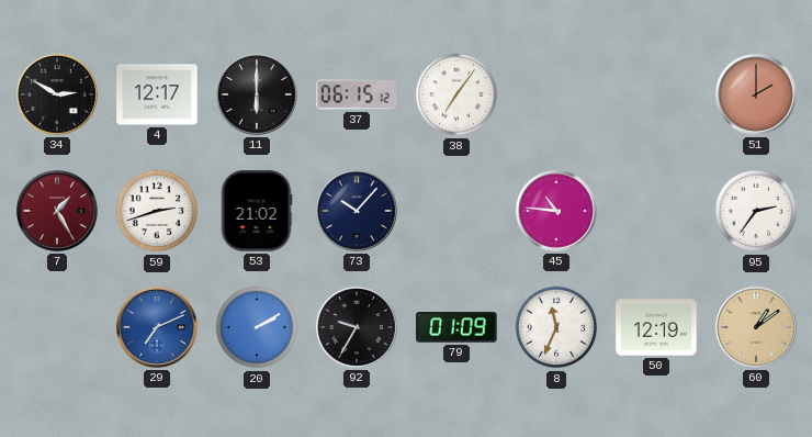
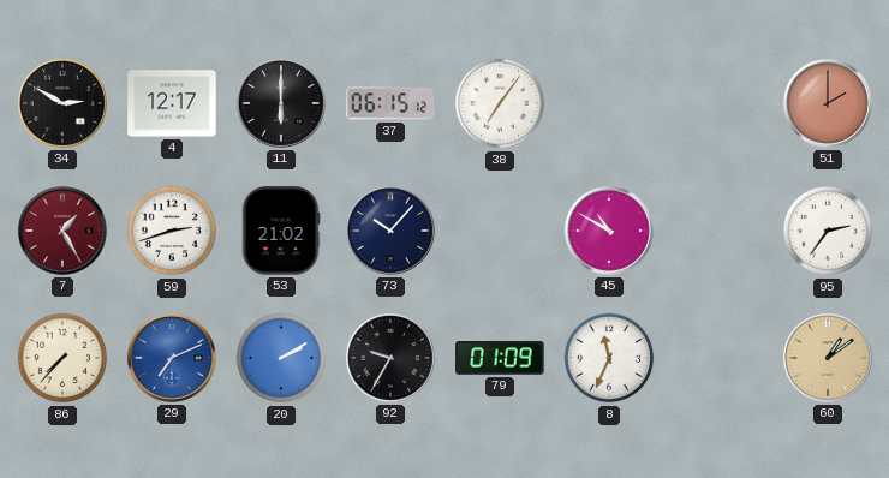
45: 10:46 -> 10:50
86: none -> 7:37
50: 12:19 -> none
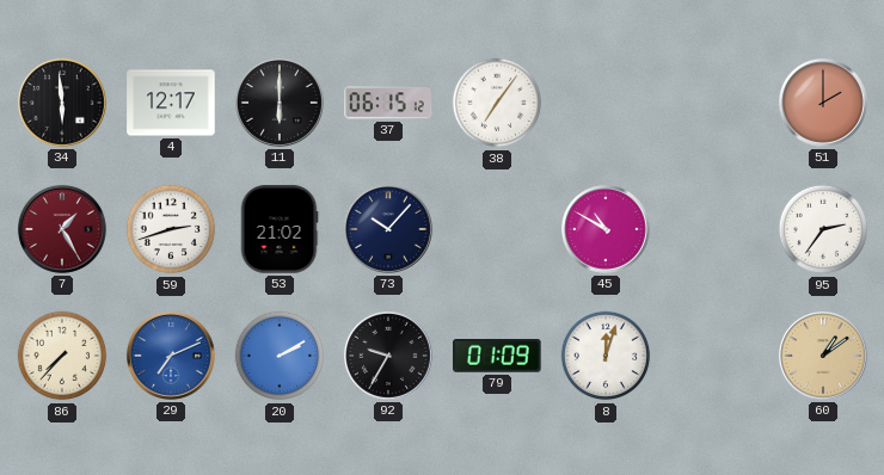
34: 2:50 -> 5:59
8: 11:34 -> 12:03
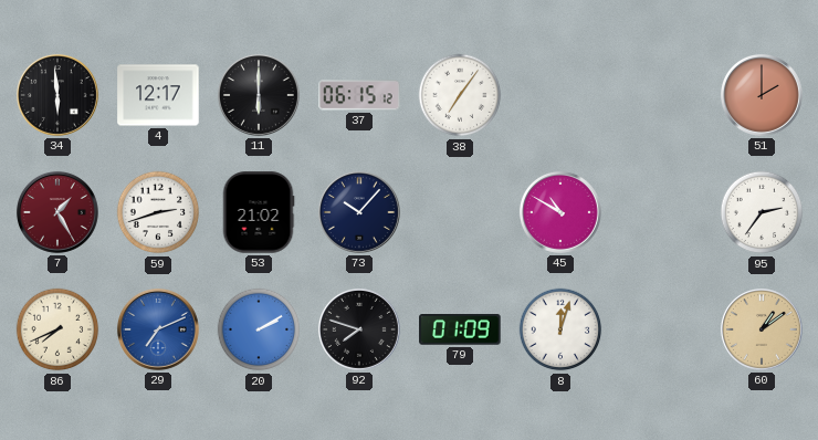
86: 7:37 -> 7:41
92: 9:35 -> 7:48
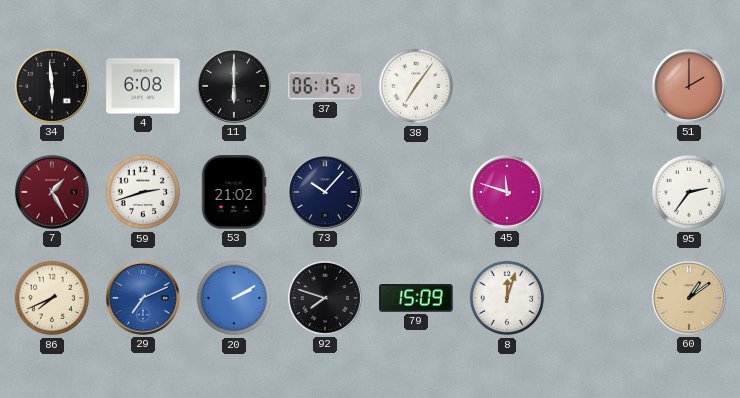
4: 12:17 -> 6:08
45: 10:50 -> 11:48
79: 01:09 -> 15:09
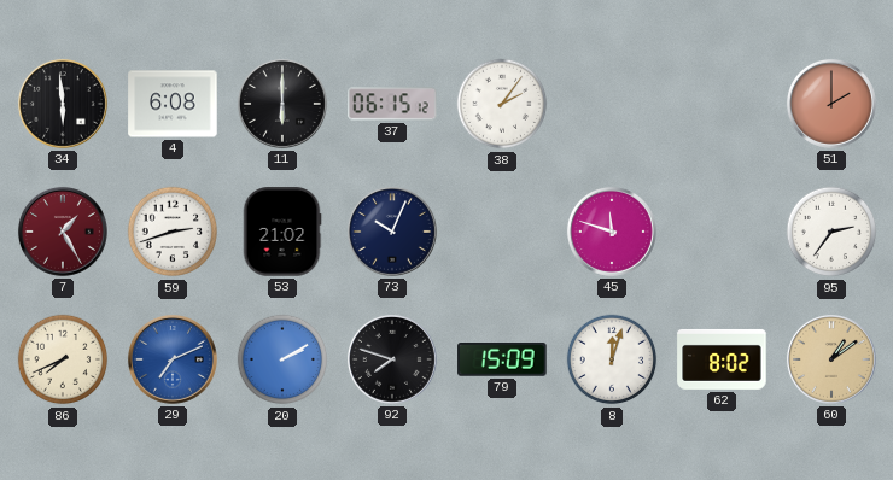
38: 7:06 -> 2:06
73: 10:07 -> 10:04
62: none -> 8:02
